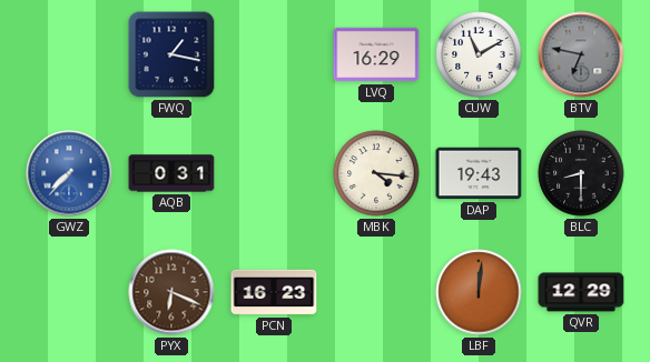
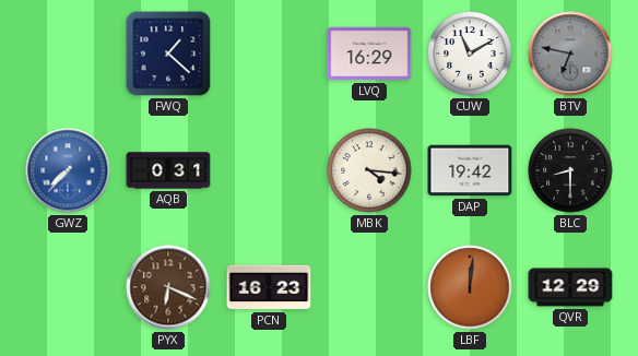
FWQ: 1:17 -> 1:22
DAP: 19:43 -> 19:42
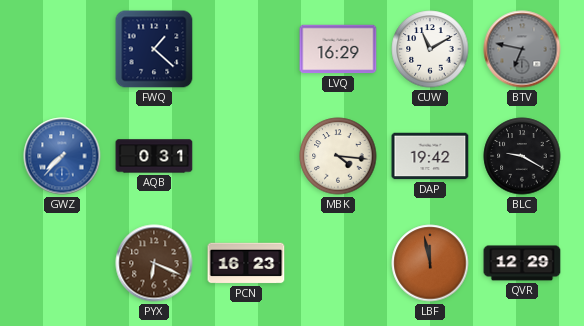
BLC: 8:30 -> 9:20
LBF: 12:01 -> 11:58
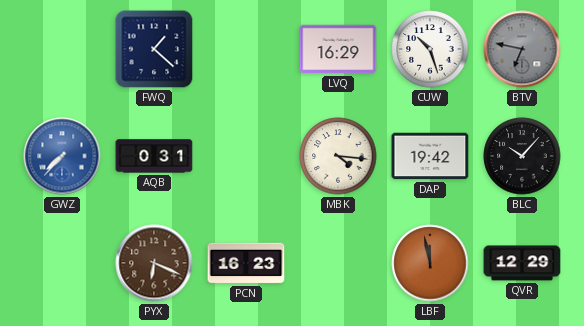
CUW: 11:10 -> 10:27
BLC: 9:20 -> 10:07
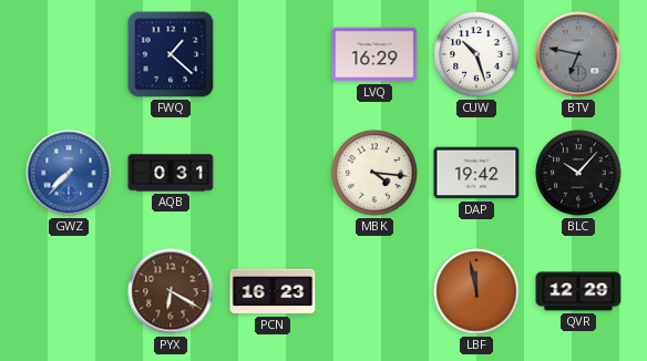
PYX: 6:19 -> 6:20
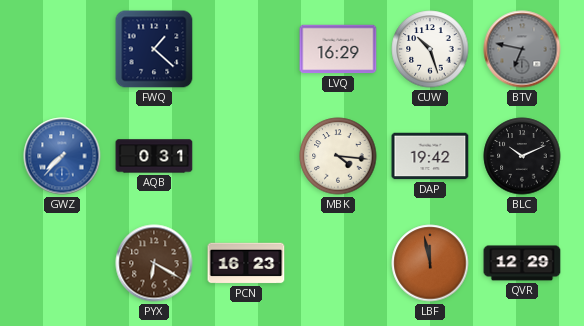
BLC: 10:07 -> 10:11
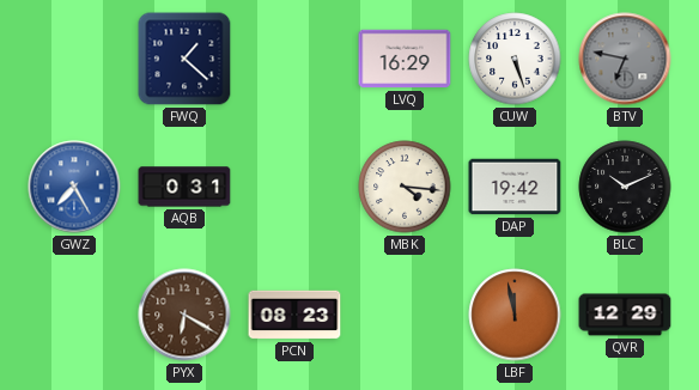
CUW: 10:27 -> 5:27
GWZ: 7:37 -> 7:25
PCN: 16:23 -> 08:23
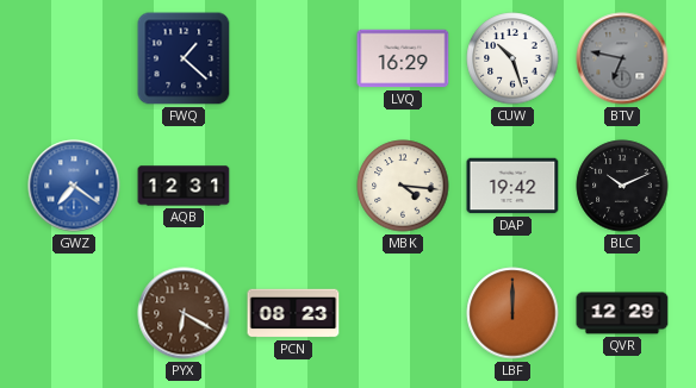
CUW: 5:27 -> 10:27
GWZ: 7:25 -> 7:21
AQB: 0:31 -> 12:31
LBF: 11:58 -> 12:00
